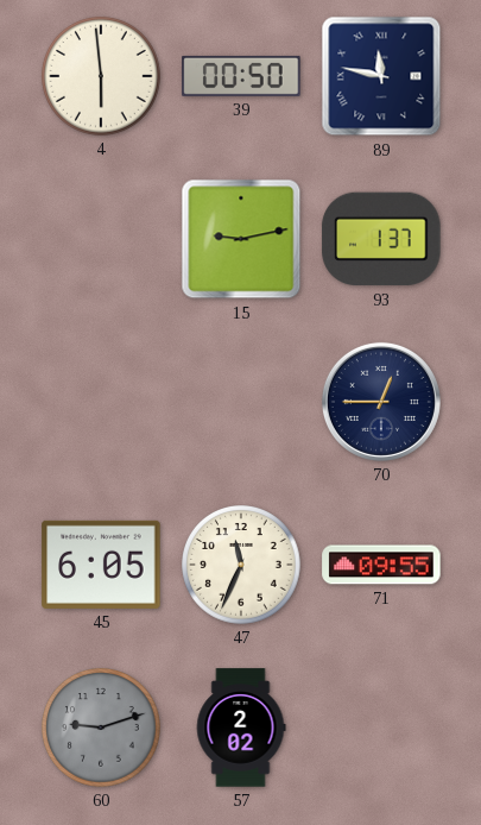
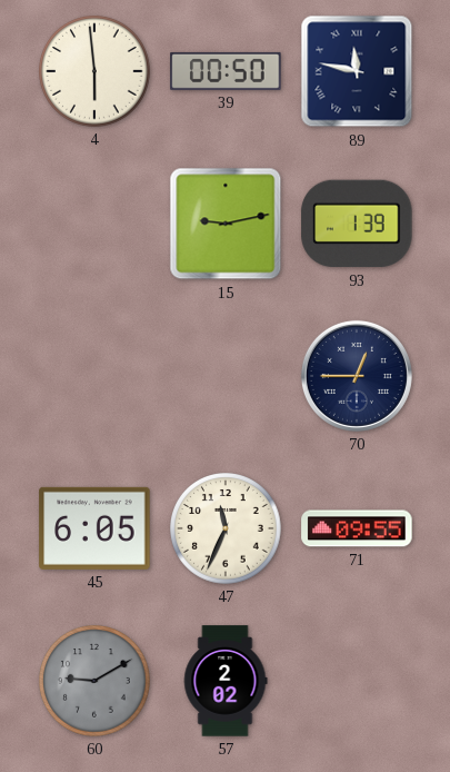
93: 1:37 -> 1:39
60: 9:12 -> 9:10
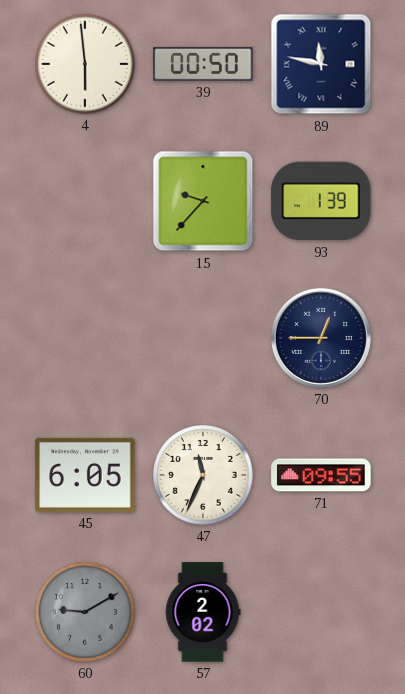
15: 9:13 -> 9:37
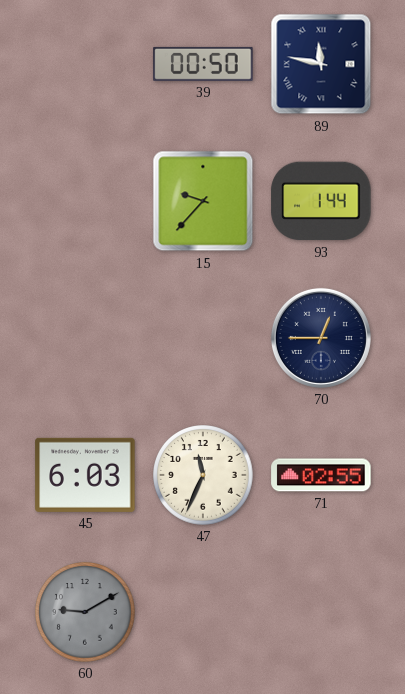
4: 5:59 -> none
93: 1:39 -> 1:44
45: 6:05 -> 6:03
71: 09:55 -> 02:55
57: 2:02 -> none
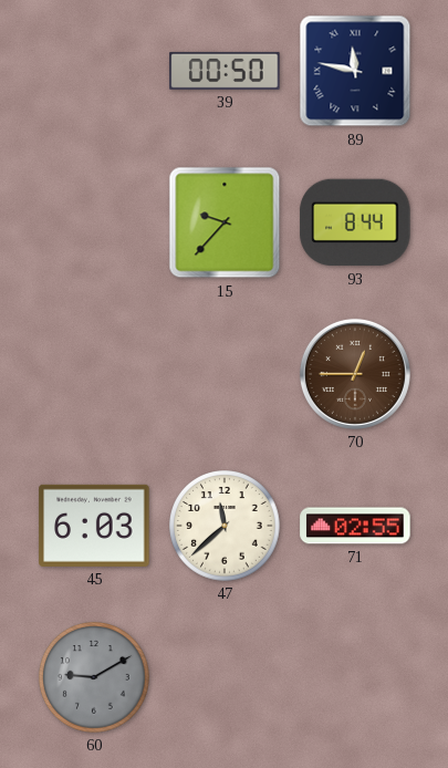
93: 1:44 -> 8:44
70 dial: navy -> brown
47: 11:34 -> 11:38
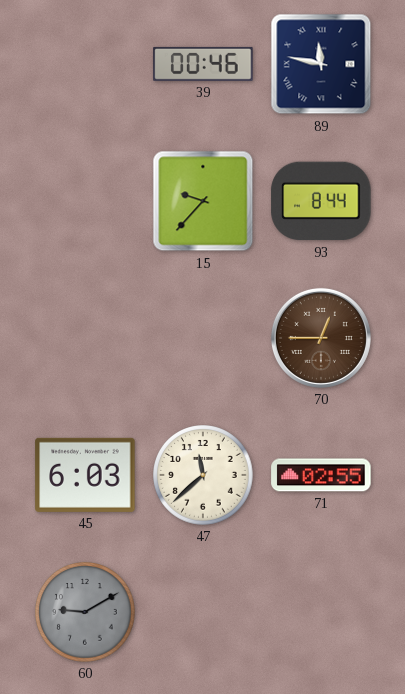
39: 00:50 -> 00:46
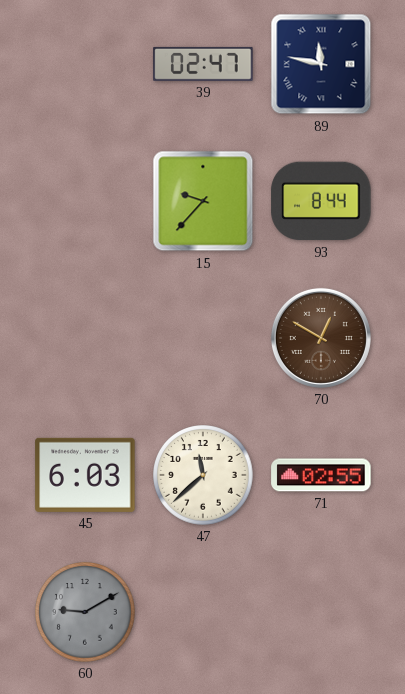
39: 00:46 -> 02:47
70: 12:45 -> 12:50
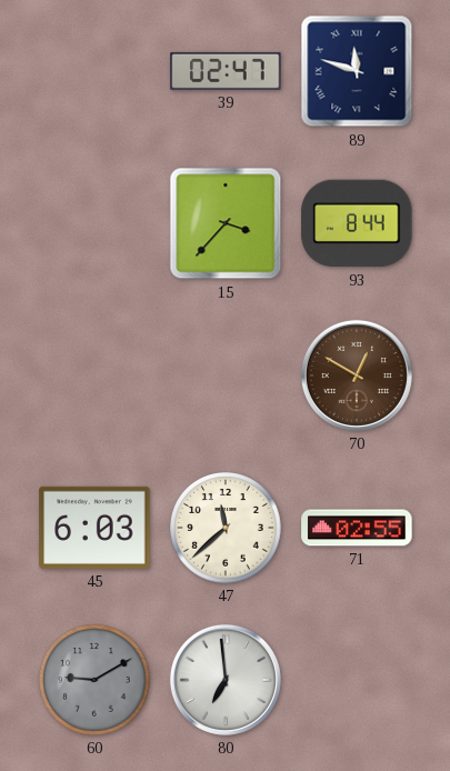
89: 11:47 -> 11:48
15: 9:37 -> 3:37
80: none -> 6:59
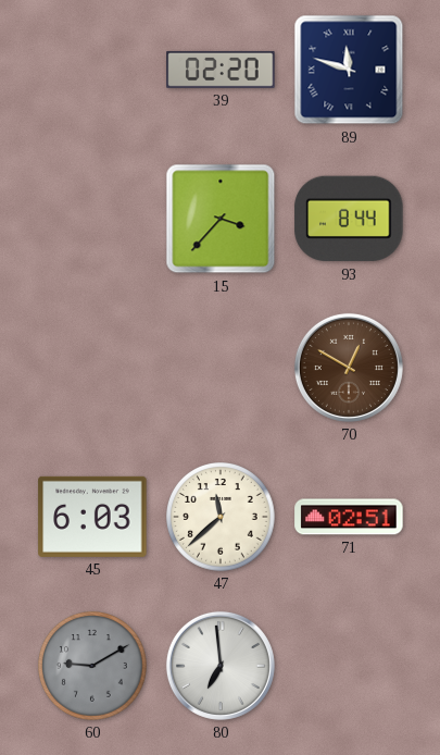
39: 02:47 -> 02:20
71: 02:55 -> 02:51
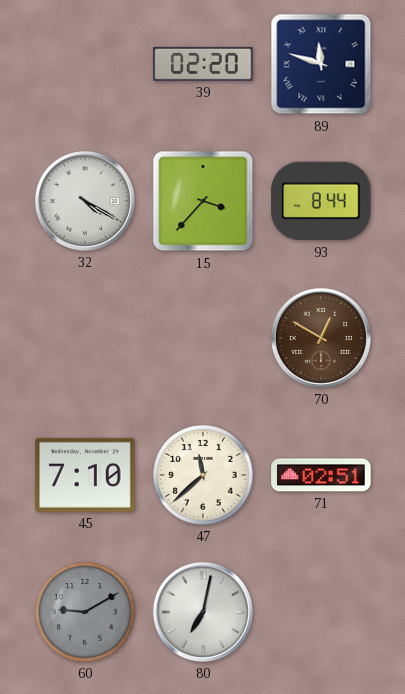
32: none -> 4:20
45: 6:03 -> 7:10
80: 6:59 -> 7:02
